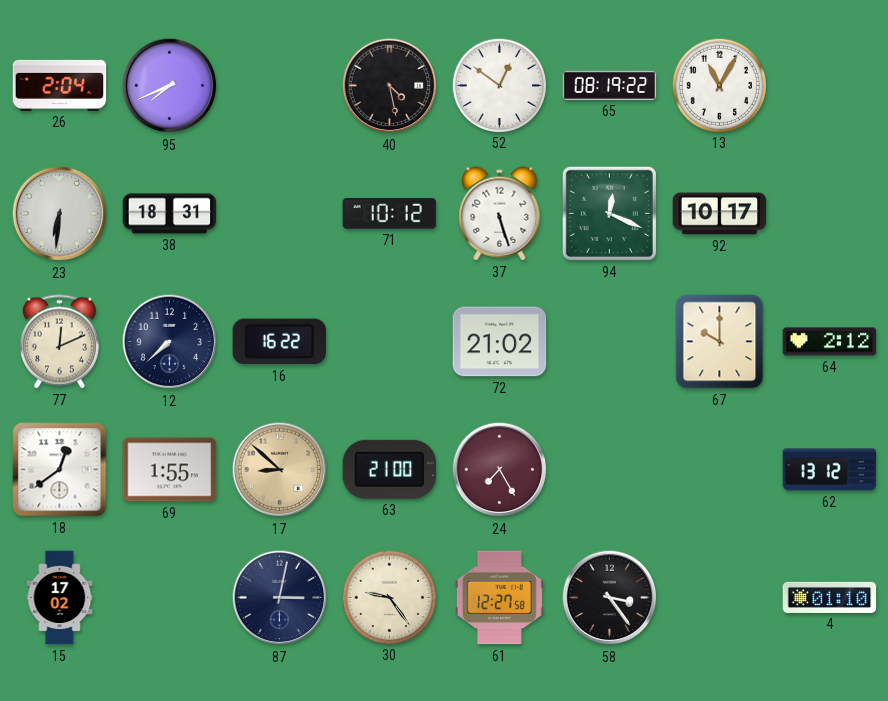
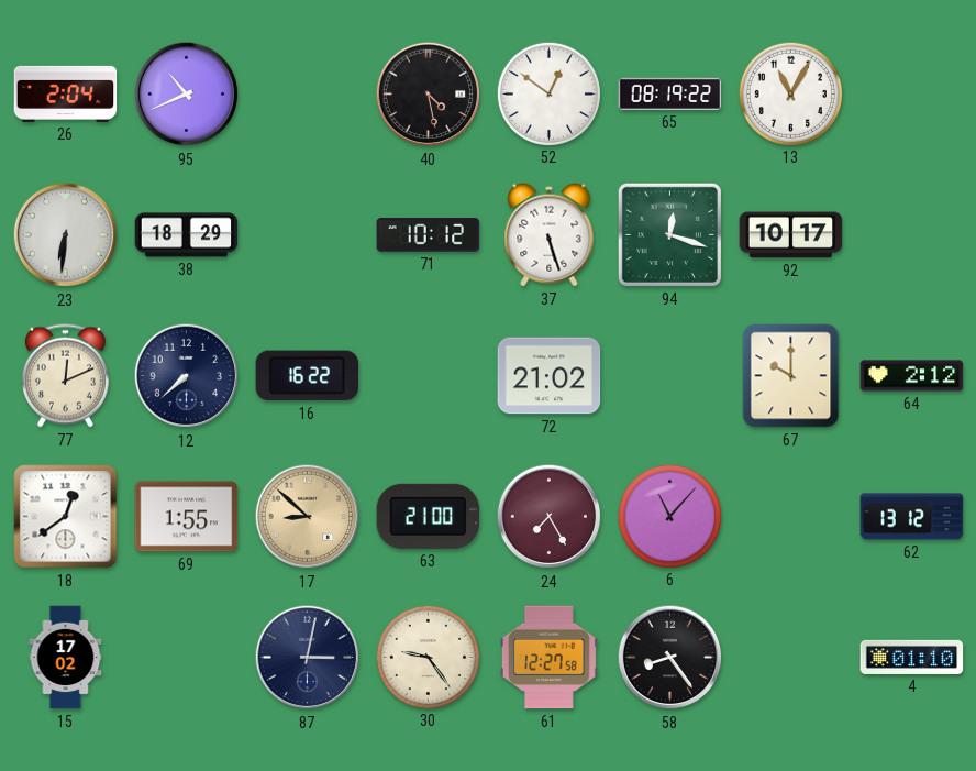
95: 7:41 -> 10:41
38: 18:31 -> 18:29
94: 12:19 -> 12:18
6: none -> 11:07
58: 3:24 -> 8:24
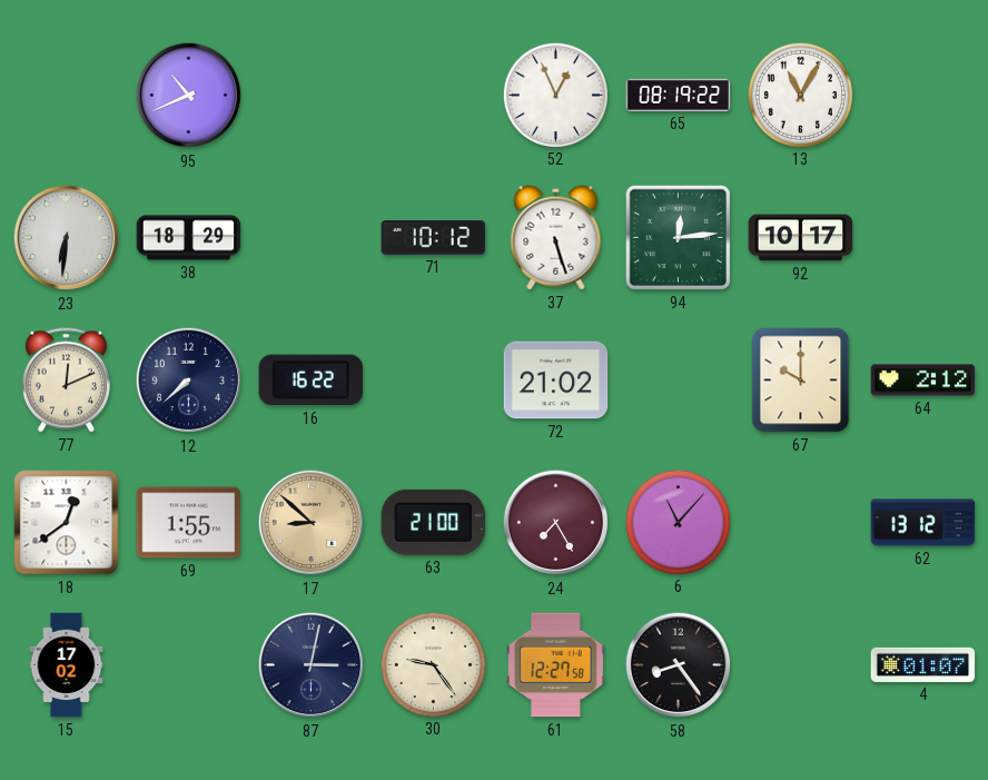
26: 2:04 -> none
40: 4:28 -> none
52: 12:51 -> 12:56
94: 12:18 -> 12:14
4: 01:10 -> 01:07
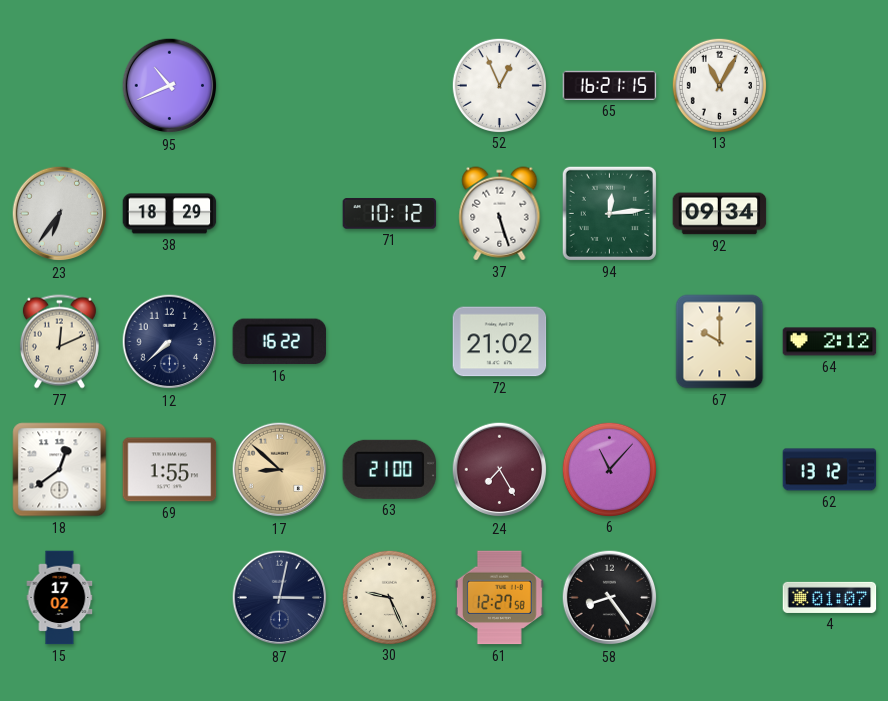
65: 08:19 -> 16:21
23: 6:31 -> 6:36
92: 10:17 -> 09:34
30: 9:24 -> 9:26
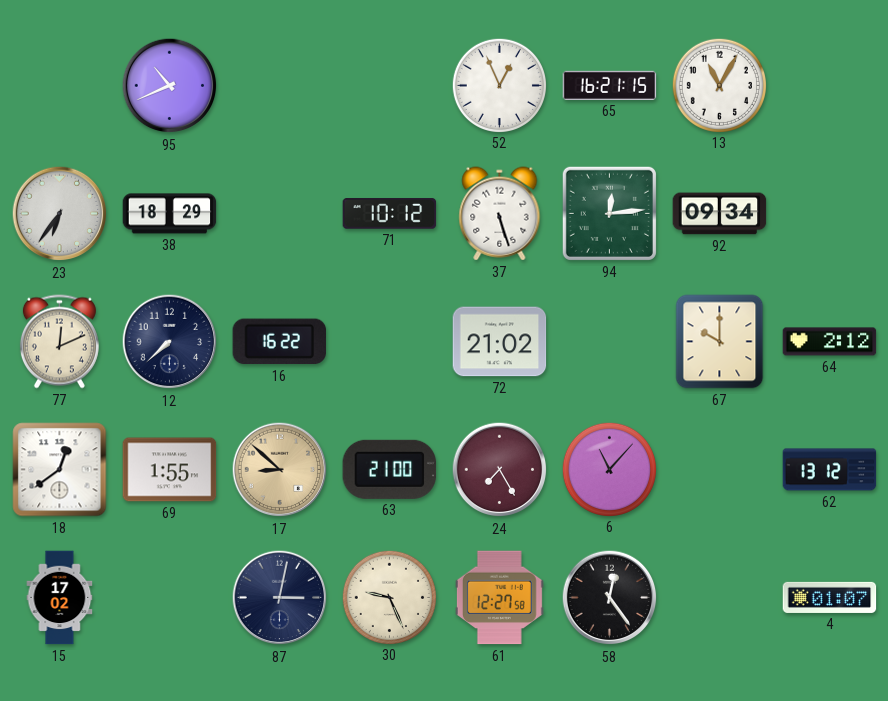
58: 8:24 -> 12:24
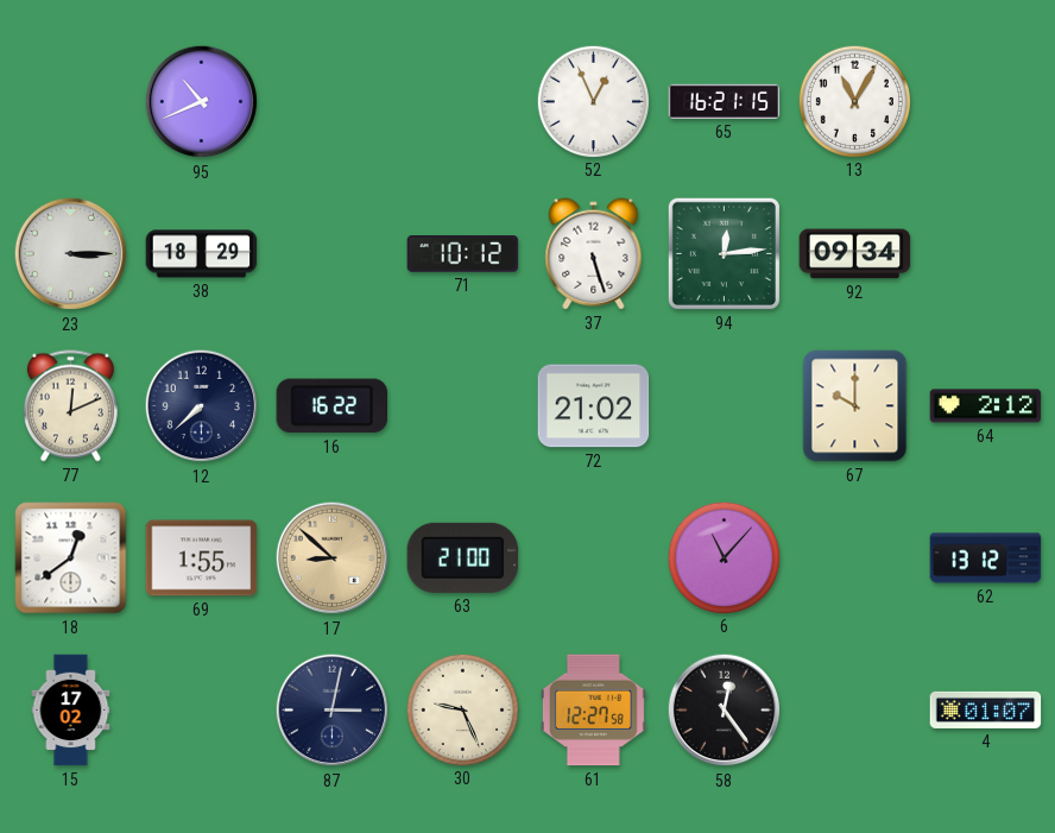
23: 6:36 -> 3:15
24: 7:25 -> none
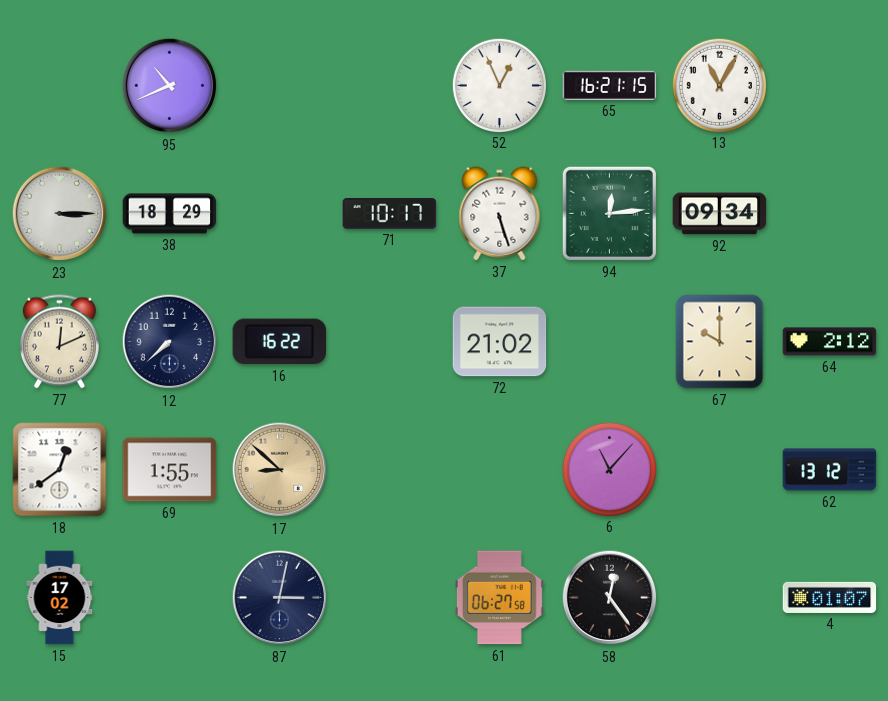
71: 10:12 -> 10:17
63: 21:00 -> none
30: 9:26 -> none
61: 12:27 -> 06:27
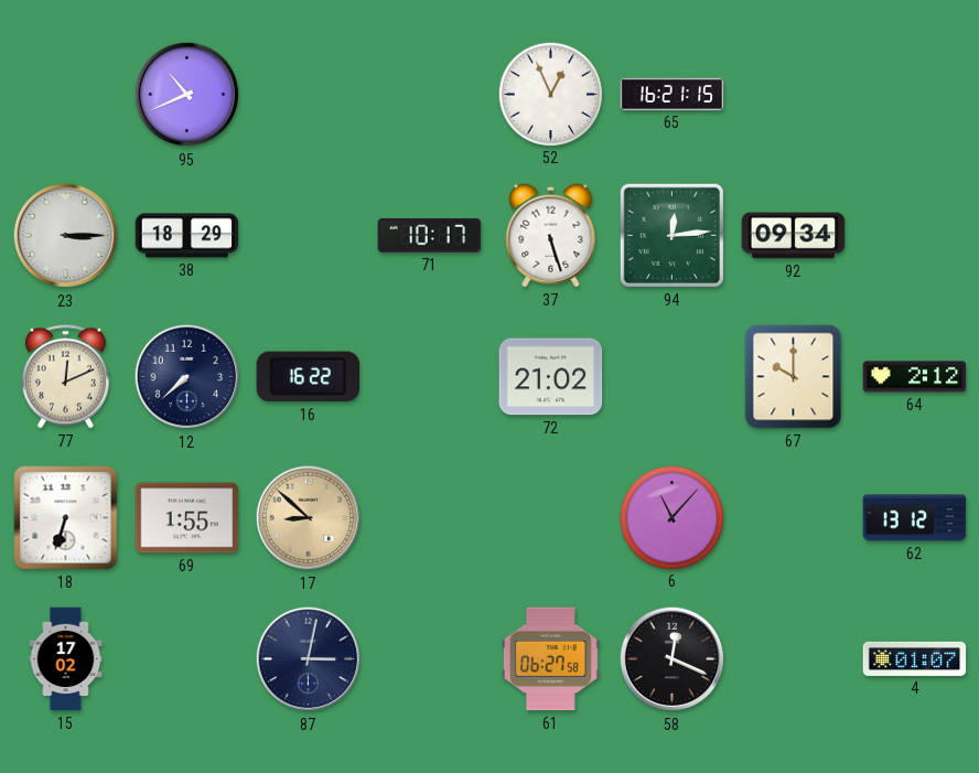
13: 11:05 -> none
18: 12:39 -> 6:33
58: 12:24 -> 12:19
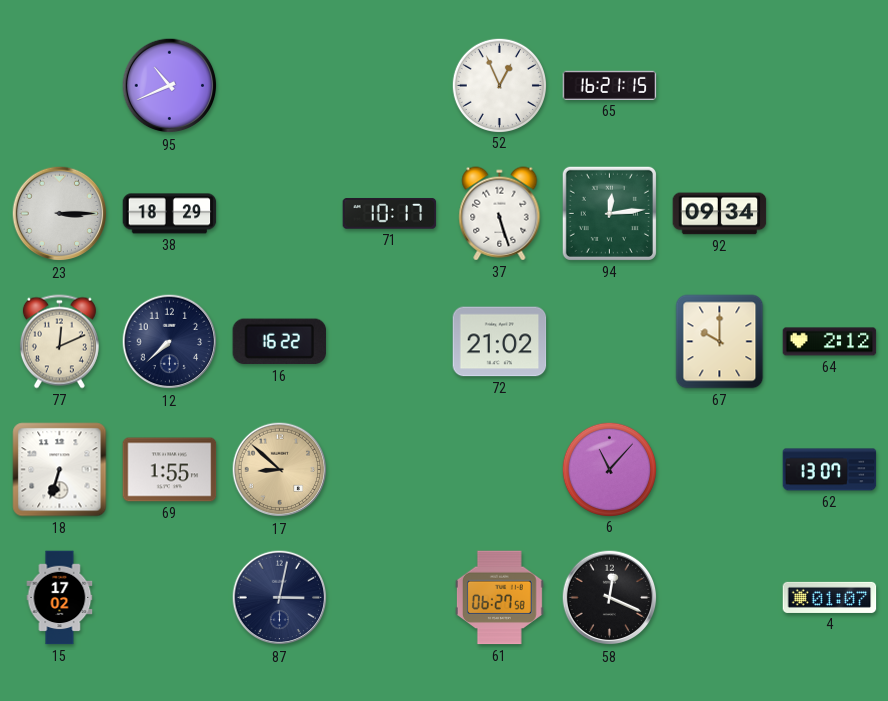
62: 13:12 -> 13:07
